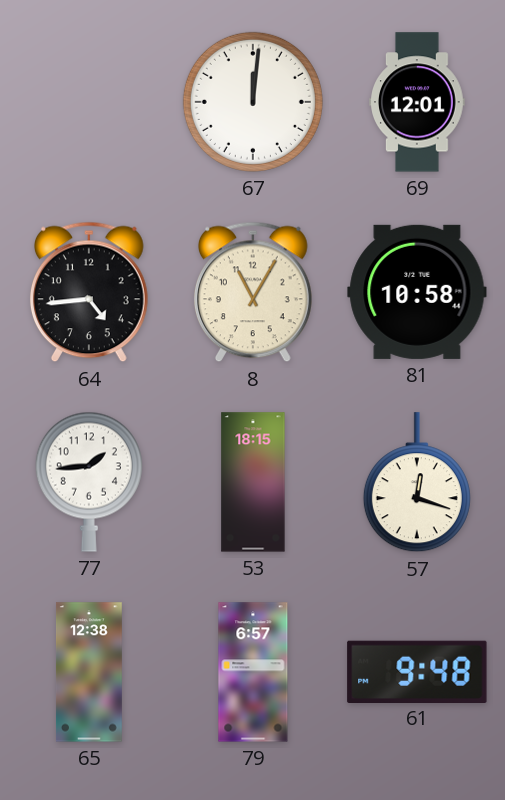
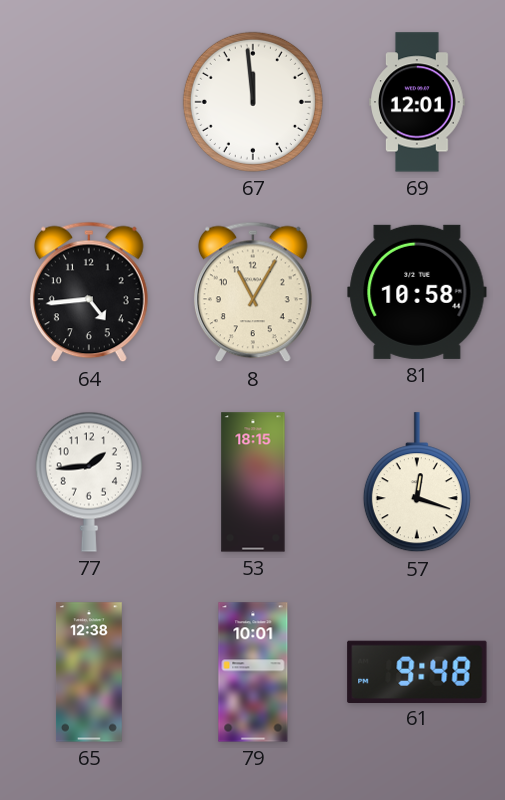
67: 12:01 -> 11:59
79: 6:57 -> 10:01
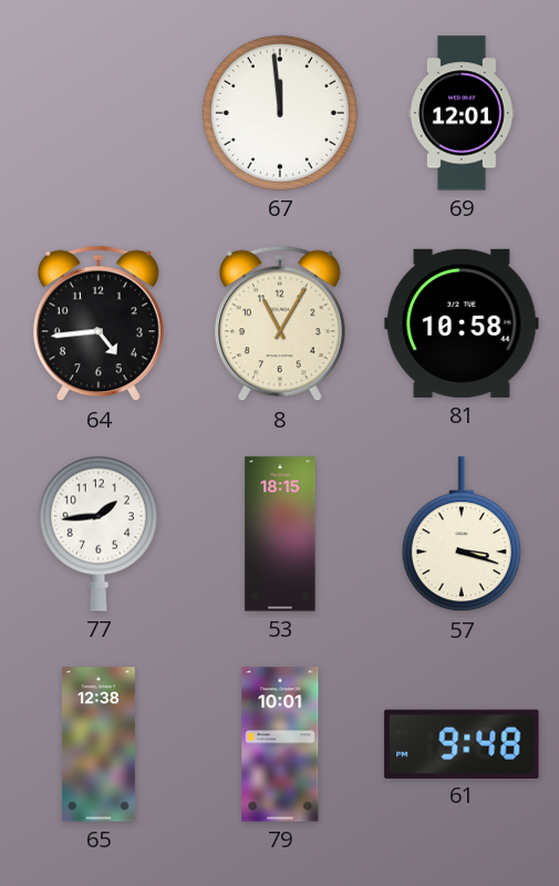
57: 12:18 -> 3:18
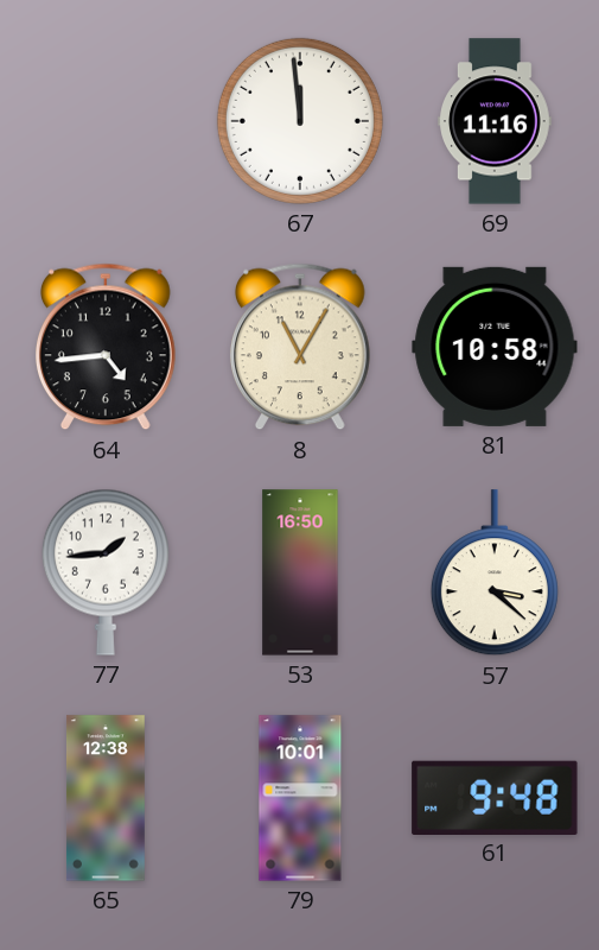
69: 12:01 -> 11:16
53: 18:15 -> 16:50
57: 3:18 -> 3:22
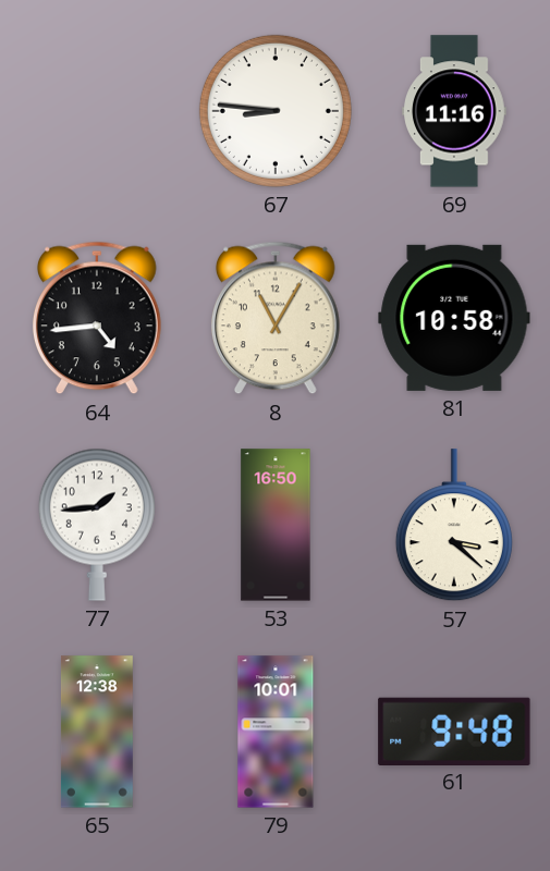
67: 11:59 -> 8:46
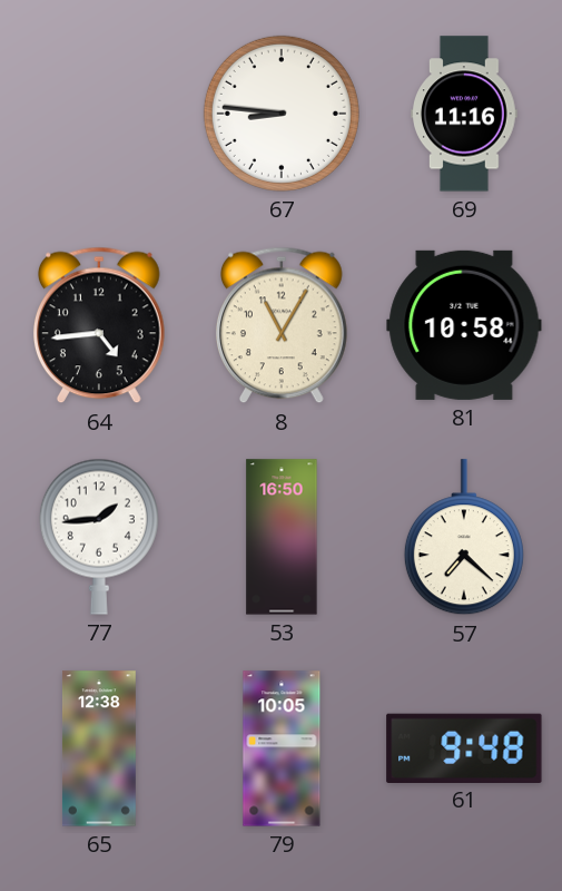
57: 3:22 -> 7:22
79: 10:01 -> 10:05
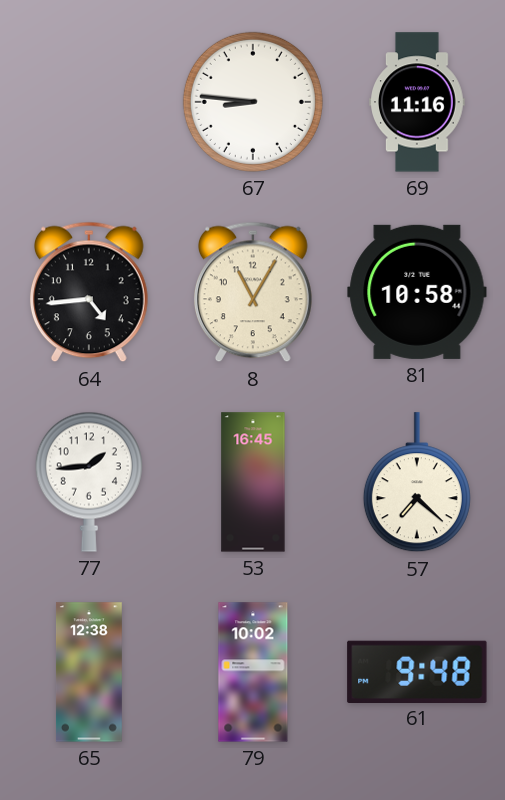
53: 16:50 -> 16:45
79: 10:05 -> 10:02
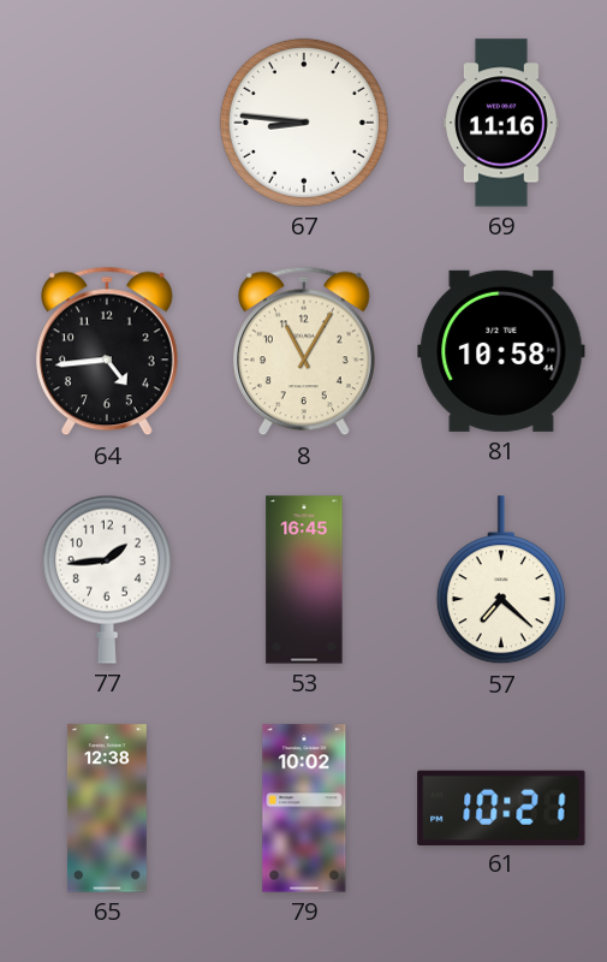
61: 9:48 -> 10:21
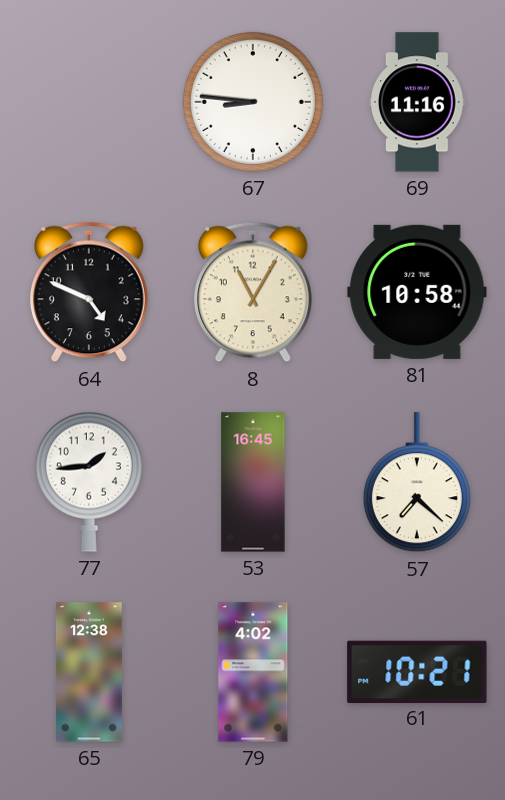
64: 4:44 -> 4:49
79: 10:02 -> 4:02
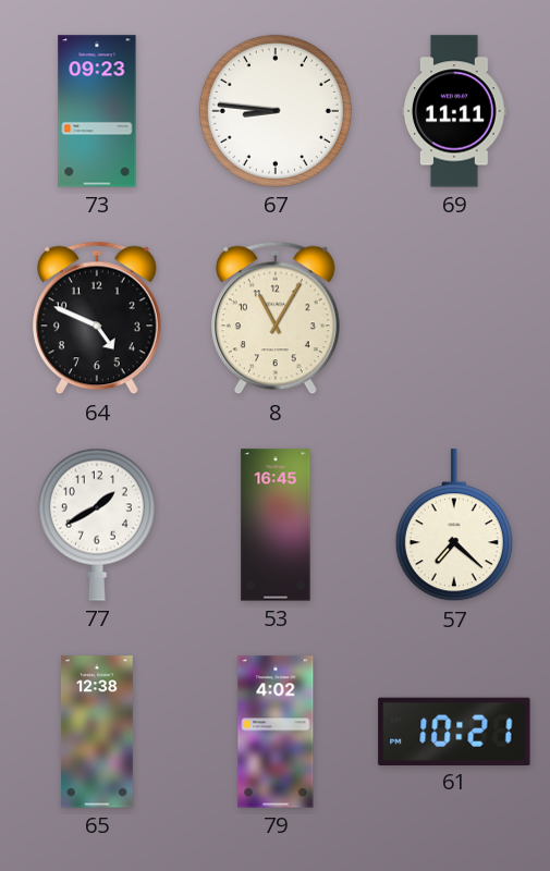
73: none -> 09:23
69: 11:16 -> 11:11
81: 10:58 -> none
77: 1:44 -> 1:40
